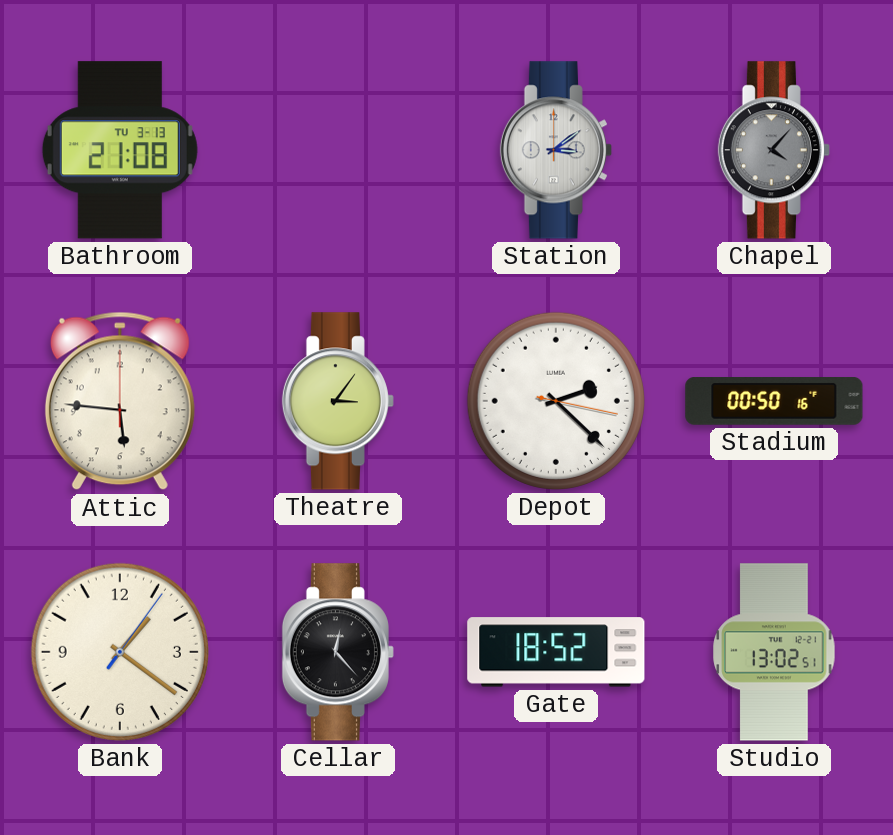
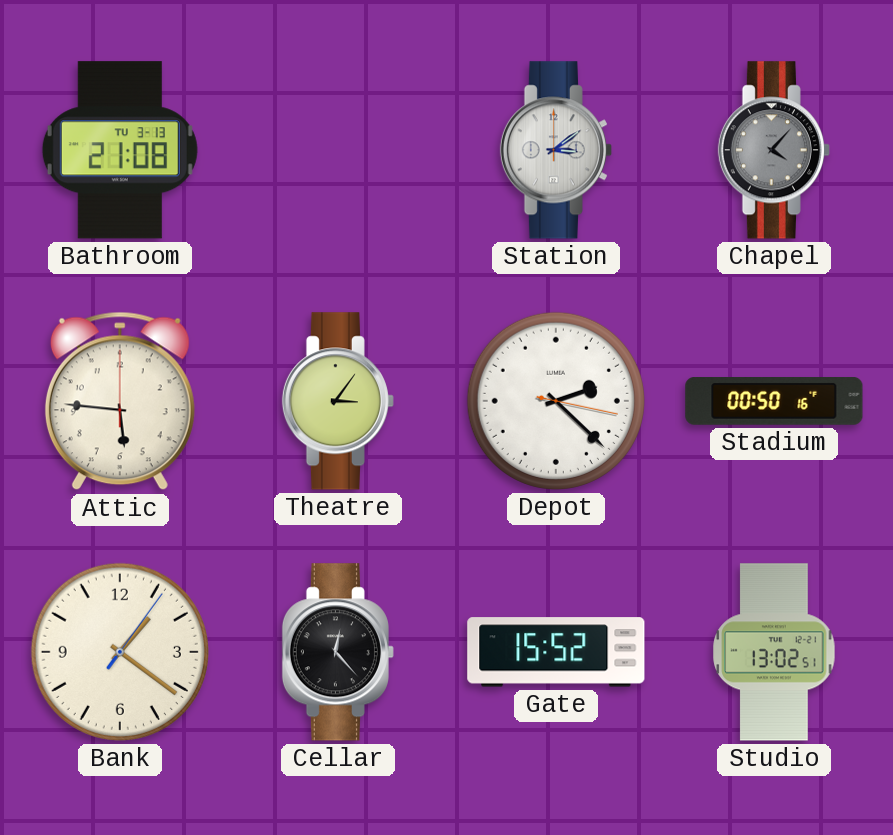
Gate: 18:52 -> 15:52
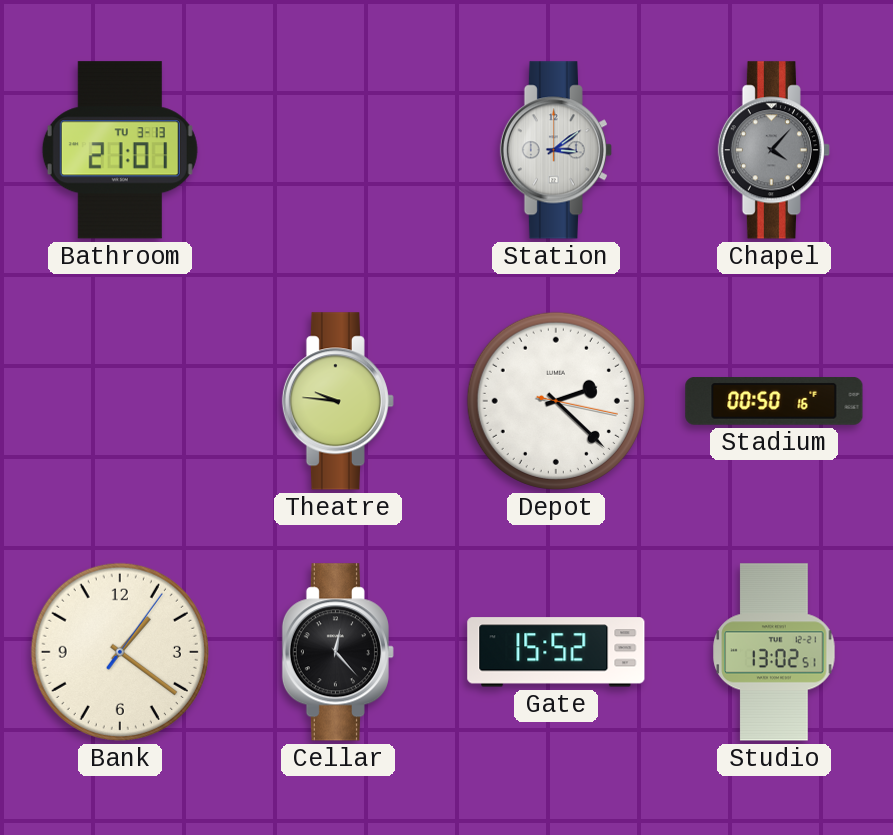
Bathroom: 21:08 -> 21:01
Attic: 5:46 -> none
Theatre: 3:06 -> 9:46
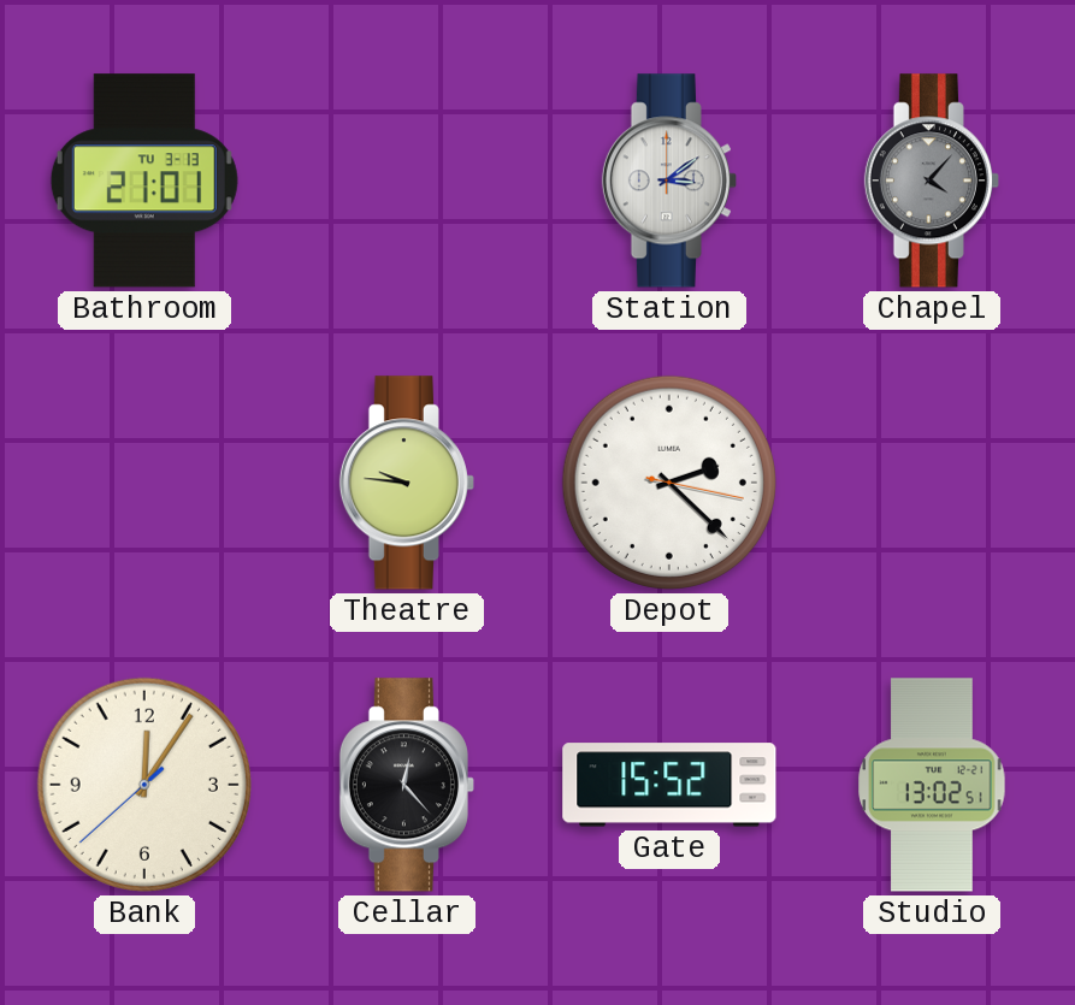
Stadium: 00:50 -> none
Bank: 1:21 -> 12:05
